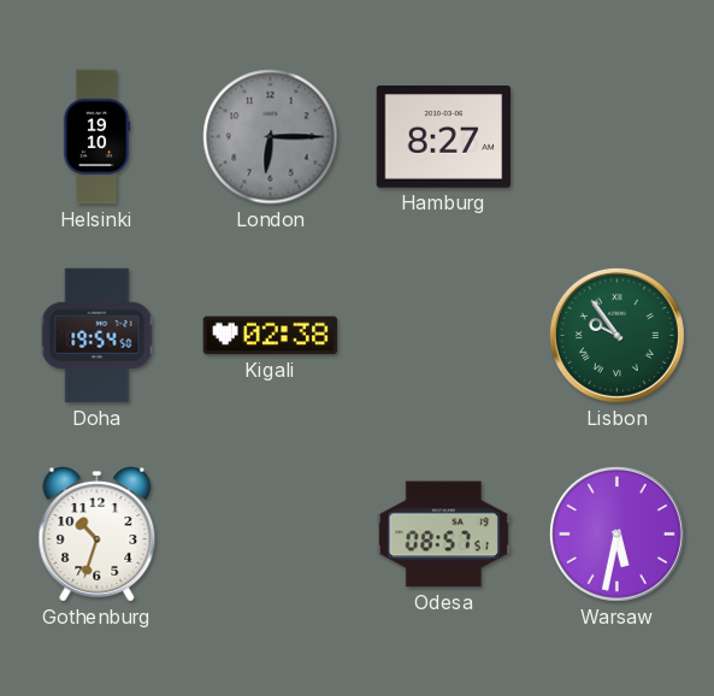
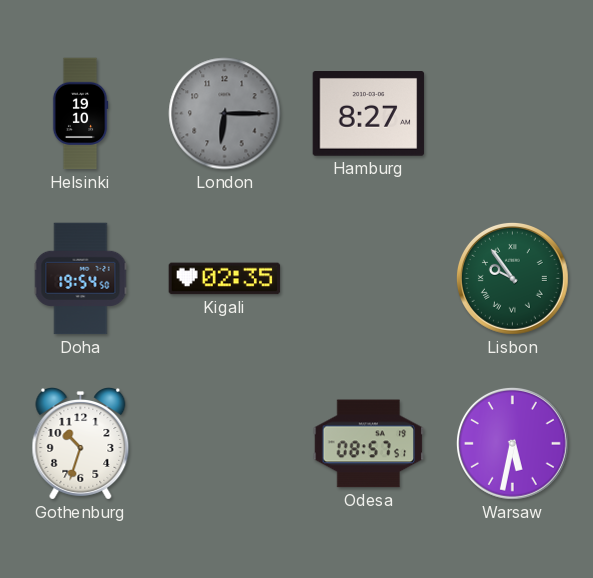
Kigali: 02:38 -> 02:35
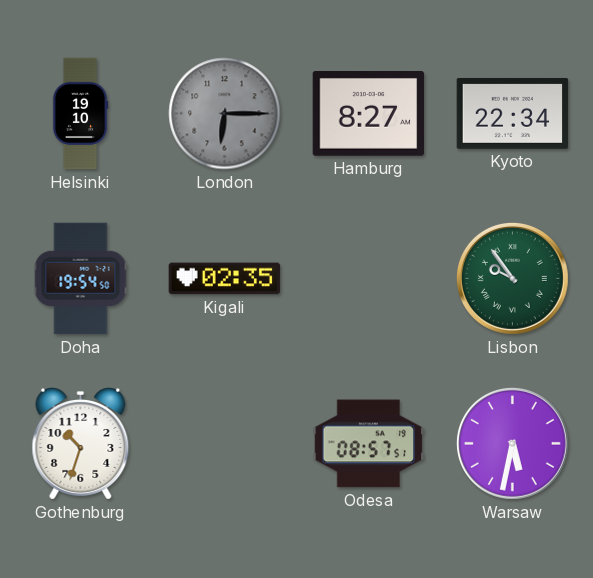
Kyoto: none -> 22:34
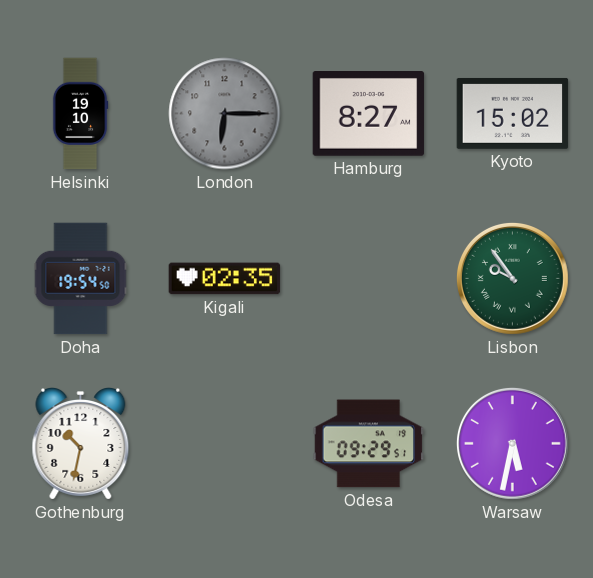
Kyoto: 22:34 -> 15:02
Gothenburg: 10:33 -> 10:32
Odesa: 08:57 -> 09:29
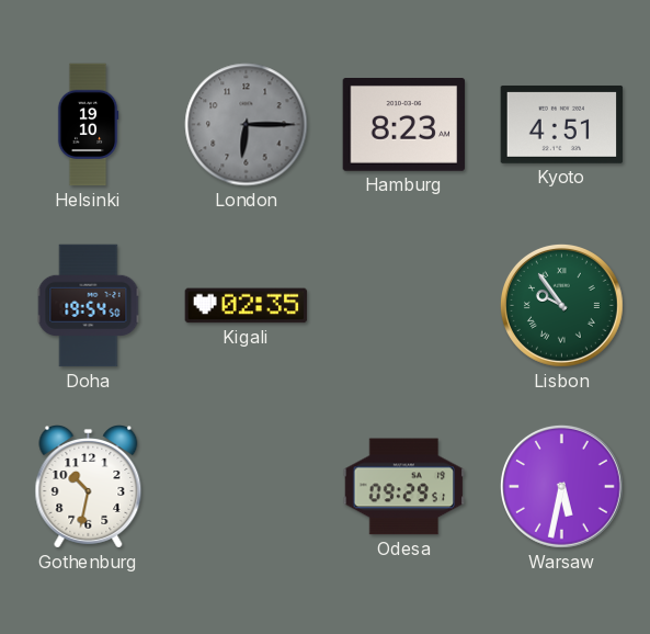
Hamburg: 8:27 -> 8:23
Kyoto: 15:02 -> 4:51
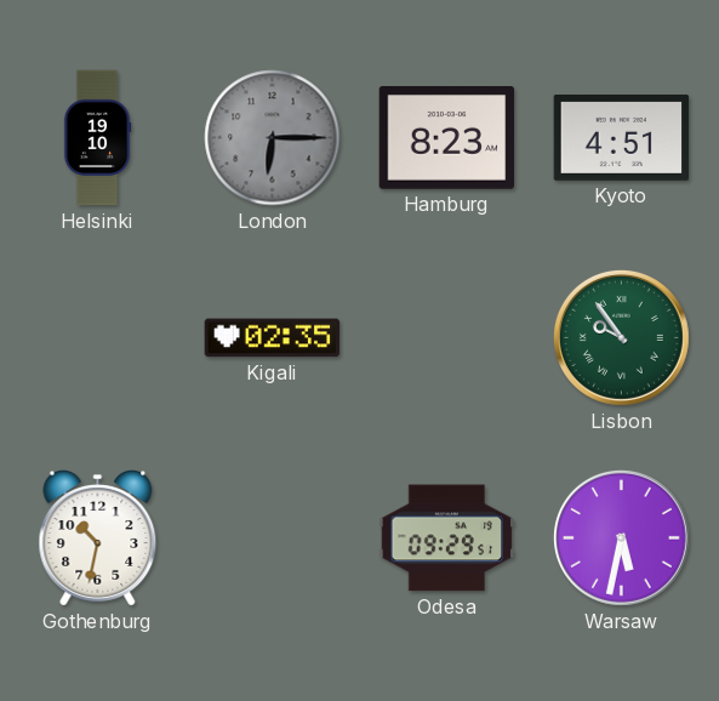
Doha: 19:54 -> none
